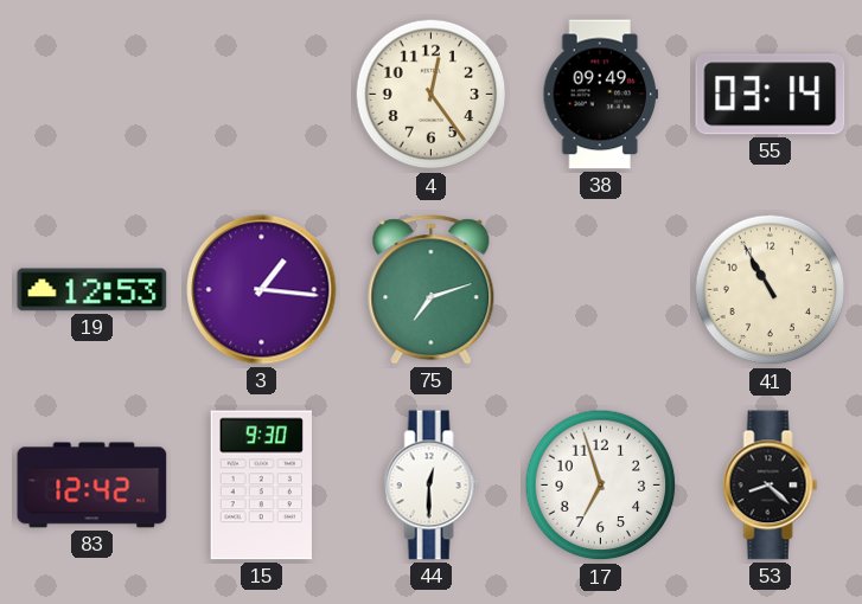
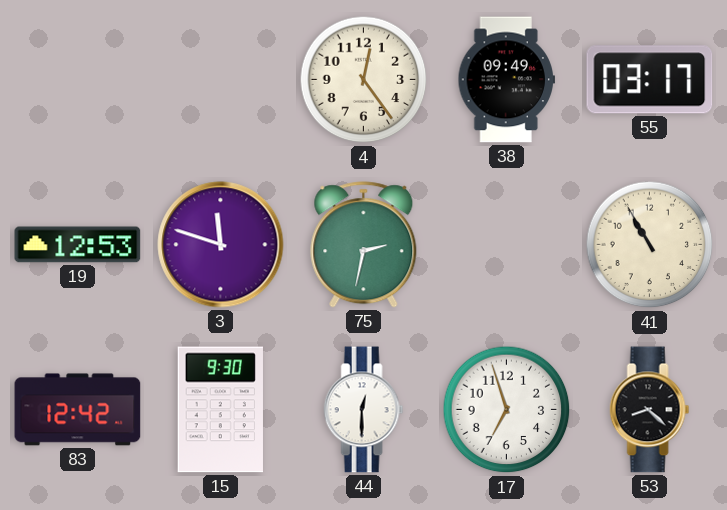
55: 03:14 -> 03:17
3: 1:16 -> 11:48
75: 7:12 -> 2:32
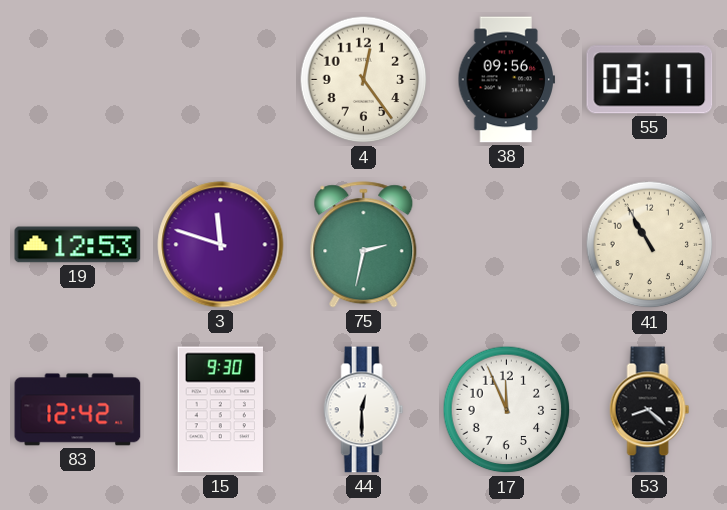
38: 09:49 -> 09:56
17: 6:57 -> 11:56
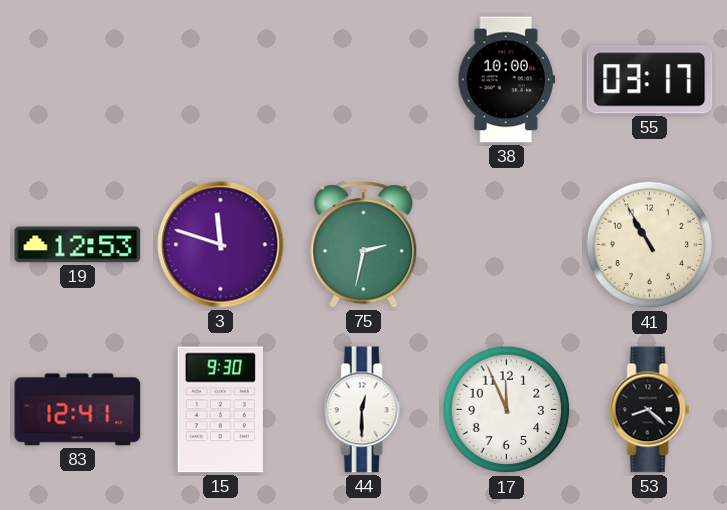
4: 12:24 -> none
38: 09:56 -> 10:00
83: 12:42 -> 12:41
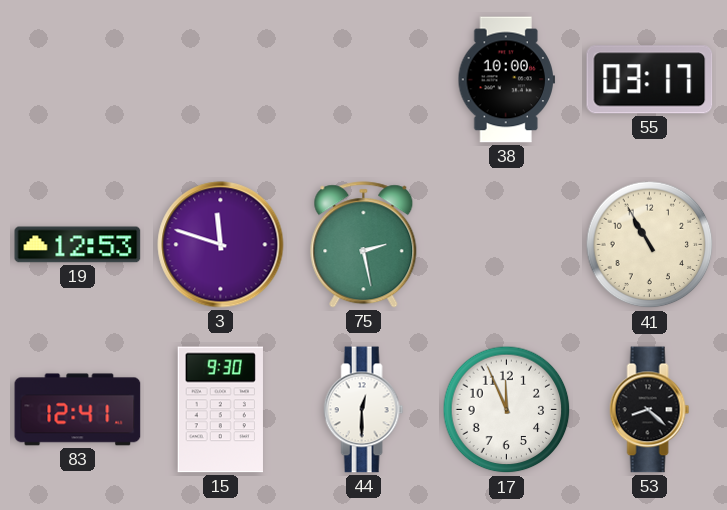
75: 2:32 -> 2:28
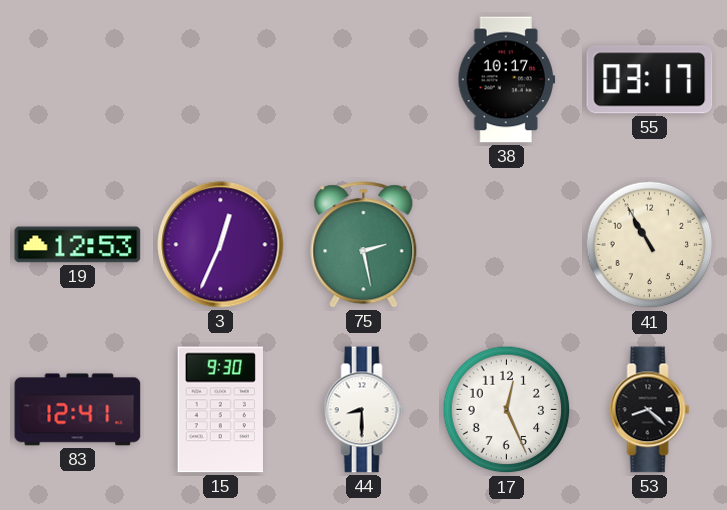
38: 10:00 -> 10:17
3: 11:48 -> 12:34
44: 12:30 -> 8:30
17: 11:56 -> 12:26
